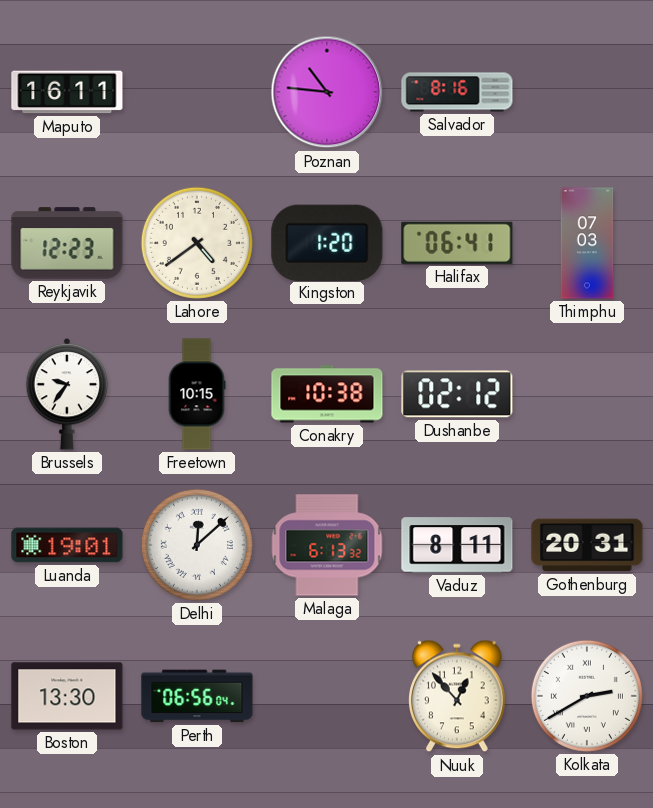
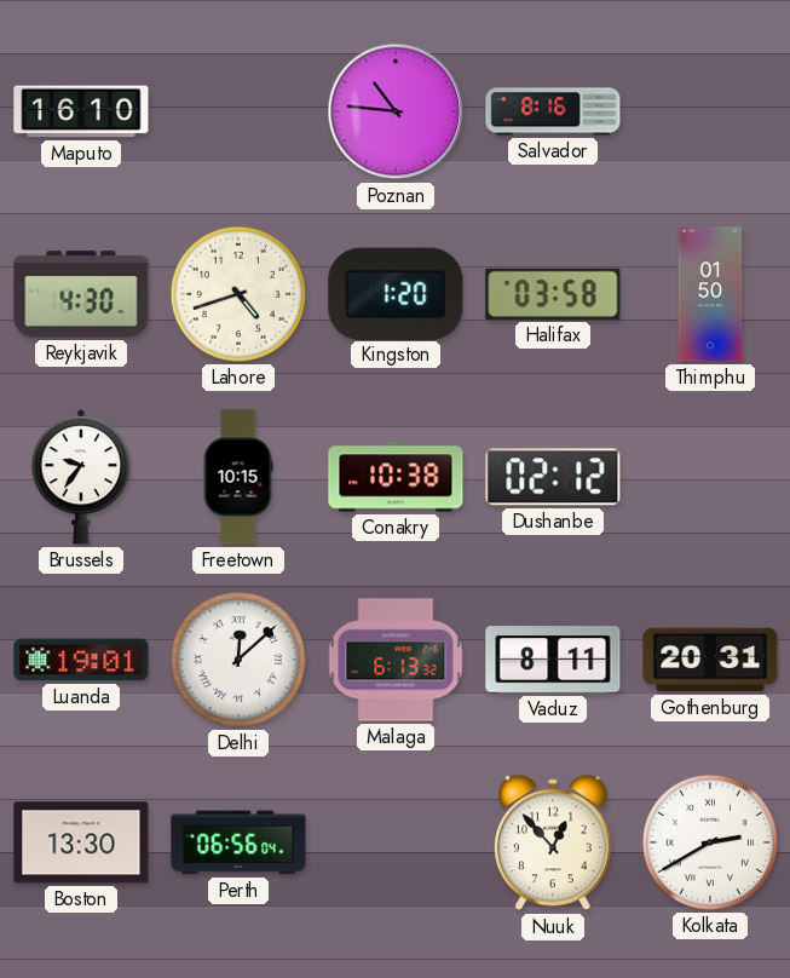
Maputo: 16:11 -> 16:10
Reykjavik: 12:23 -> 4:30
Lahore: 4:39 -> 4:42
Halifax: 06:41 -> 03:58
Thimphu: 07:03 -> 01:50
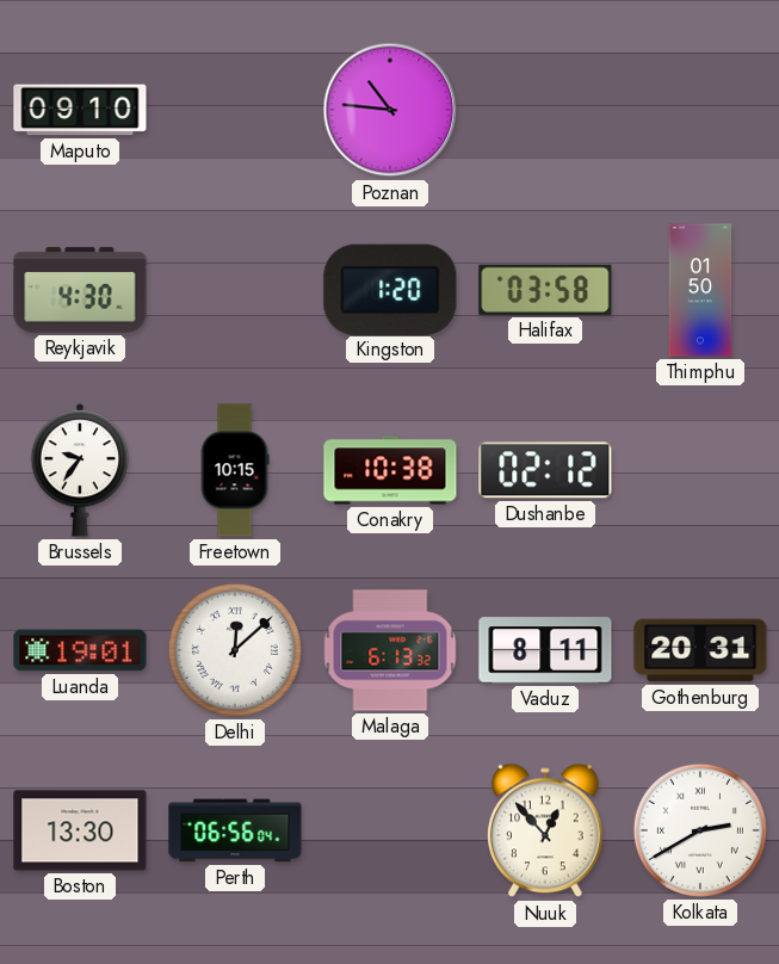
Maputo: 16:10 -> 09:10
Salvador: 8:16 -> none
Lahore: 4:42 -> none
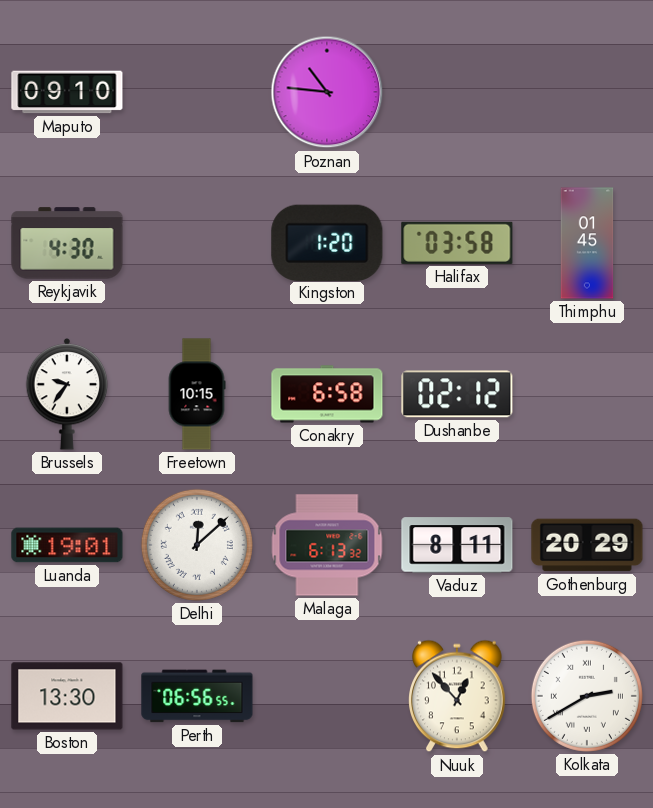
Thimphu: 01:50 -> 01:45
Conakry: 10:38 -> 6:58
Gothenburg: 20:31 -> 20:29
Perth: 06:56:04 -> 06:56:55
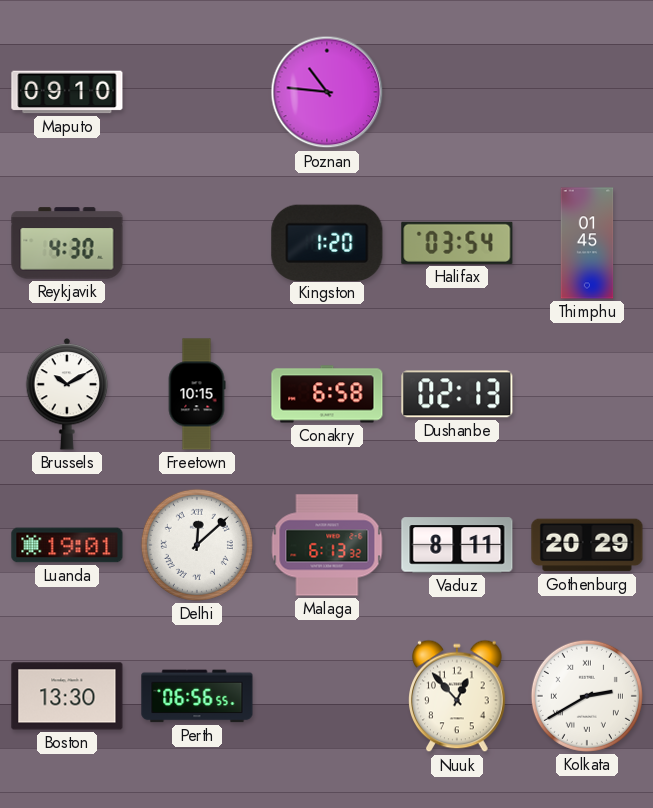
Halifax: 03:58 -> 03:54
Brussels: 9:36 -> 10:10
Dushanbe: 02:12 -> 02:13
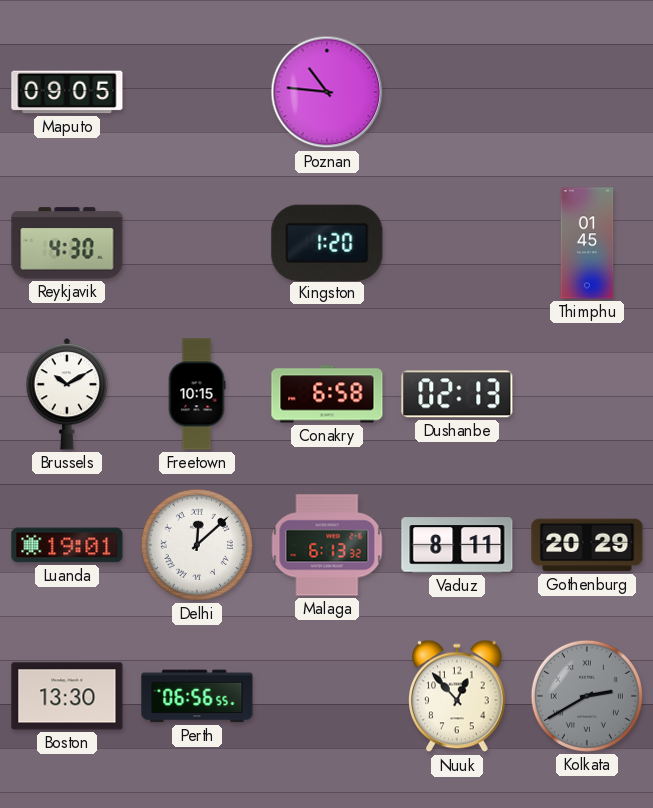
Maputo: 09:10 -> 09:05
Halifax: 03:54 -> none
Kolkata dial: white -> grey
